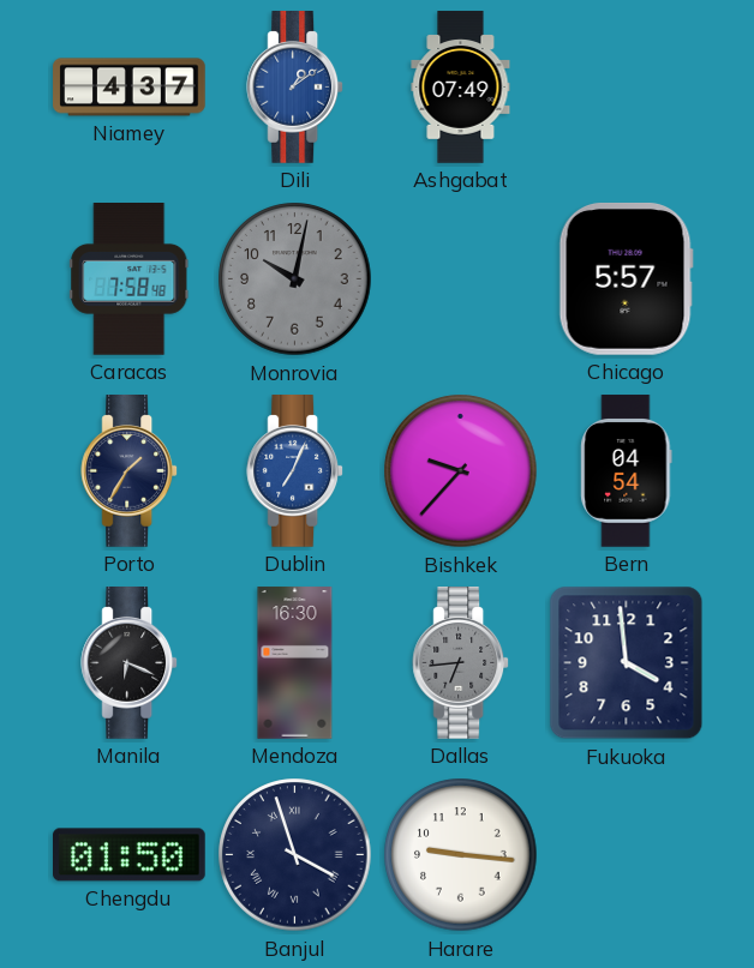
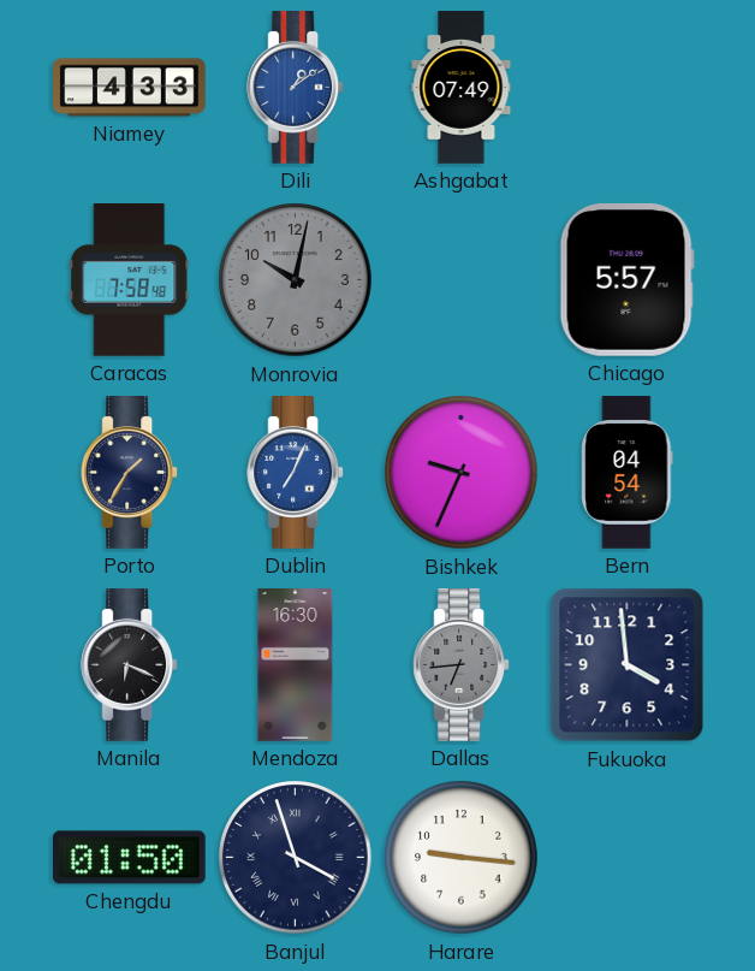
Niamey: 4:37 -> 4:33
Bishkek: 9:37 -> 9:34
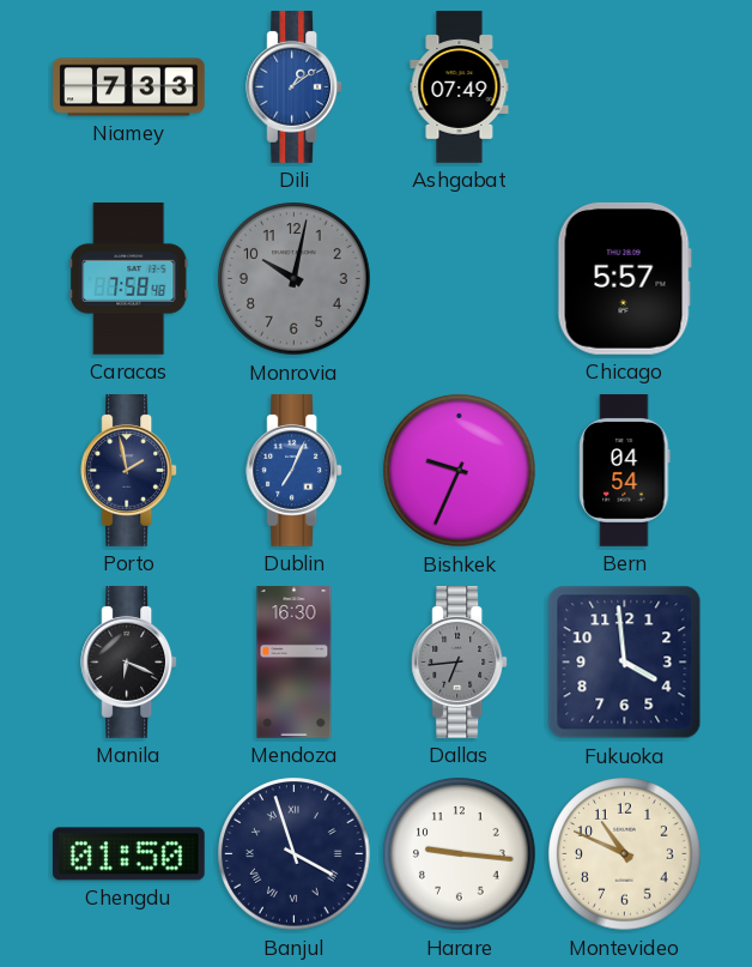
Niamey: 4:33 -> 7:33
Porto: 1:35 -> 1:58
Montevideo: none -> 10:49
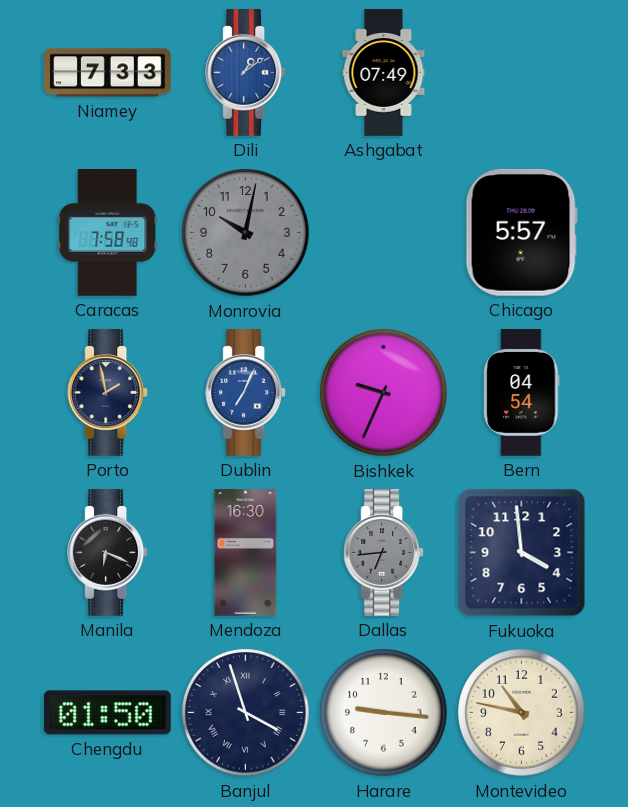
Montevideo: 10:49 -> 10:47
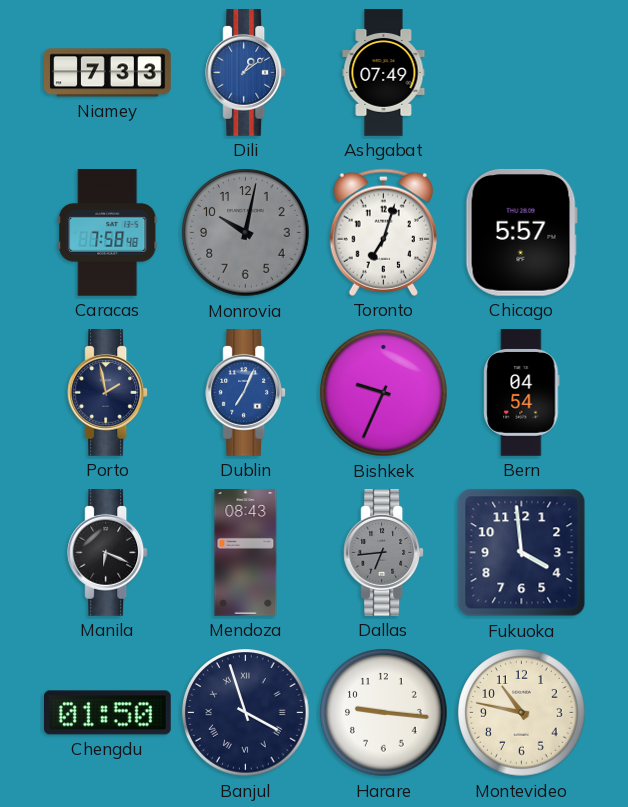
Toronto: none -> 7:03
Mendoza: 16:30 -> 08:43
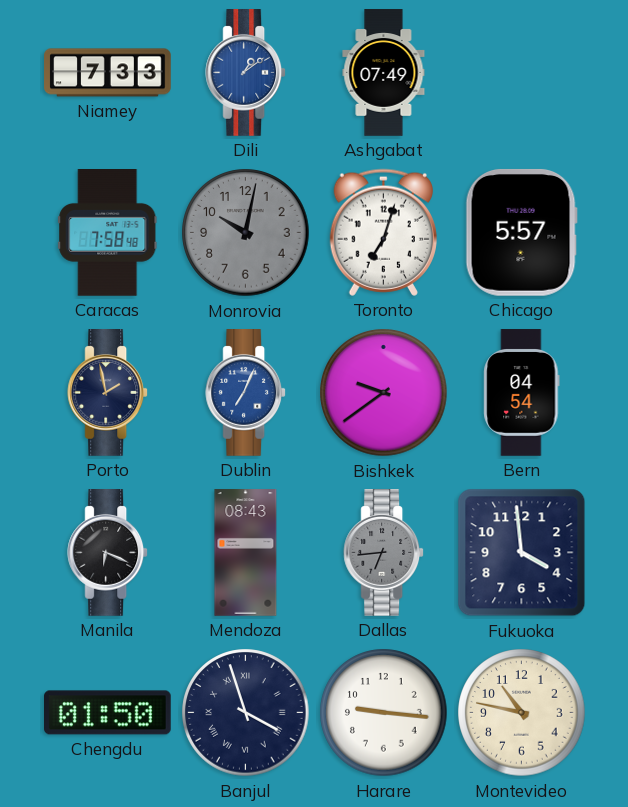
Bishkek: 9:34 -> 9:39
